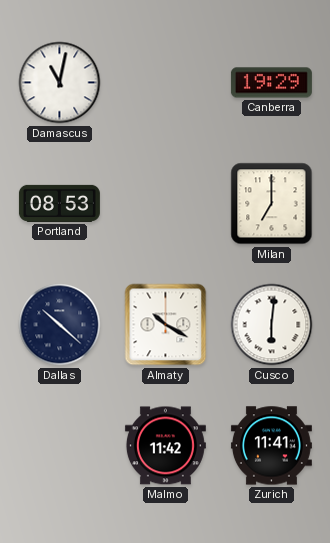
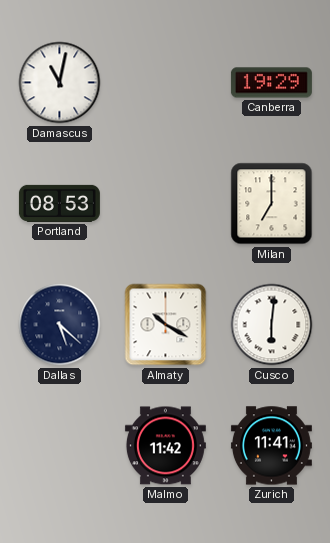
Dallas: 10:22 -> 5:22
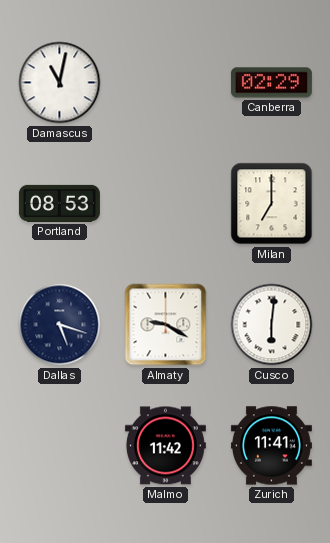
Canberra: 19:29 -> 02:29
Dallas: 5:22 -> 5:18
Almaty: 10:20 -> 9:20
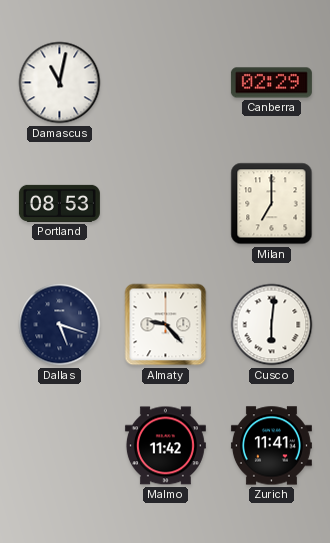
Almaty: 9:20 -> 9:23
